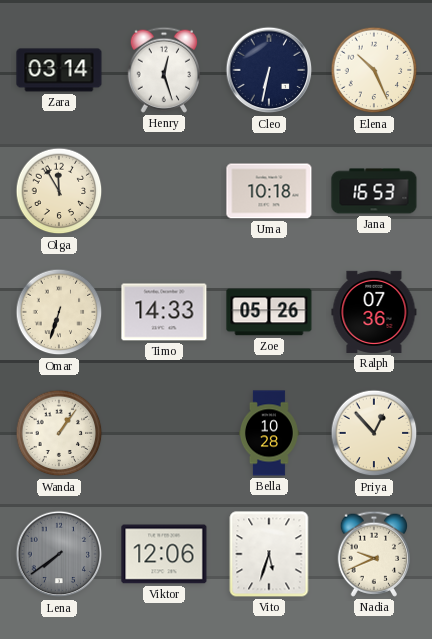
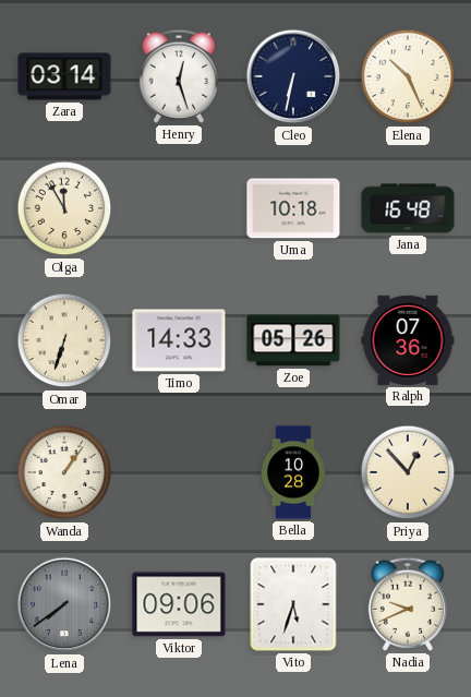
Jana: 16:53 -> 16:48
Viktor: 12:06 -> 09:06
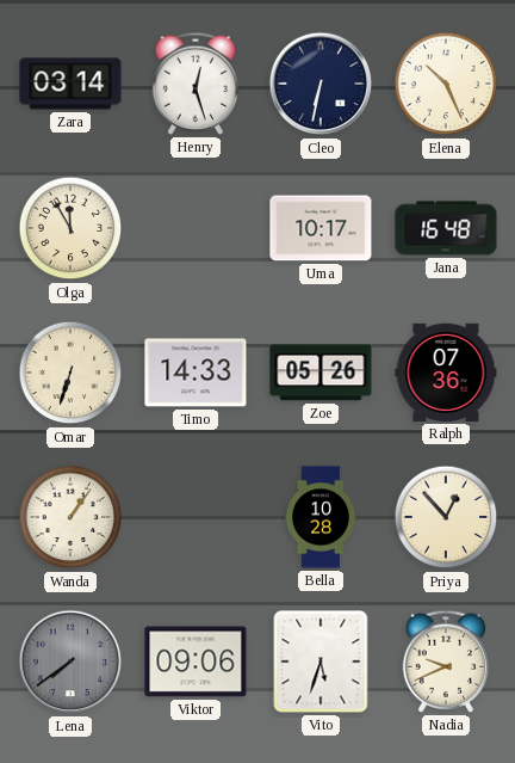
Uma: 10:18 -> 10:17
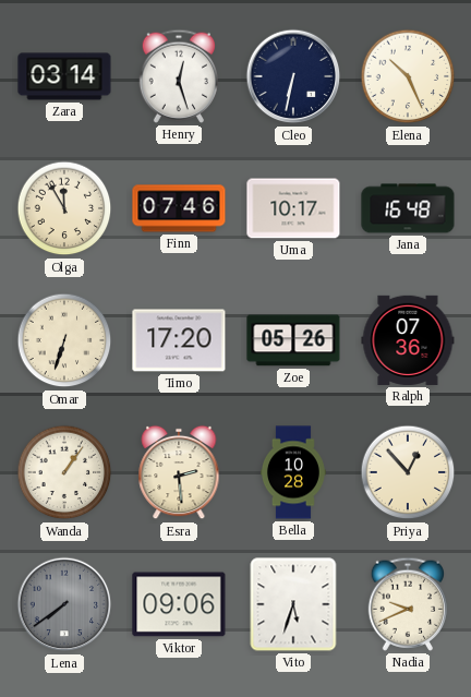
Finn: none -> 07:46
Timo: 14:33 -> 17:20
Esra: none -> 2:29
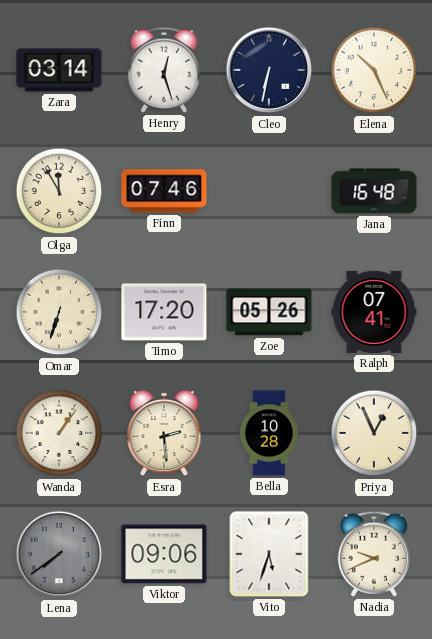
Uma: 10:17 -> none
Ralph: 07:36 -> 07:41
Priya: 12:53 -> 12:56
